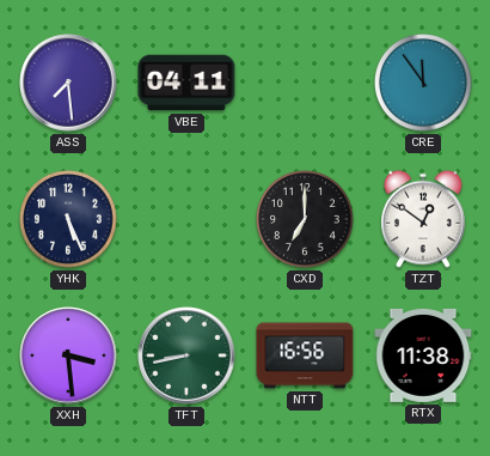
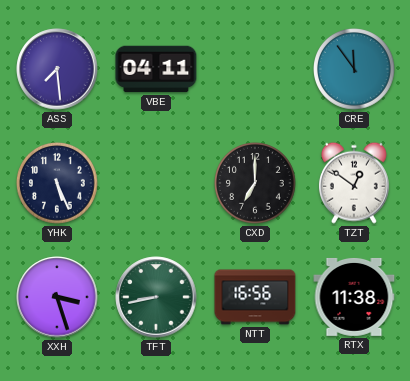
XXH: 3:29 -> 3:27
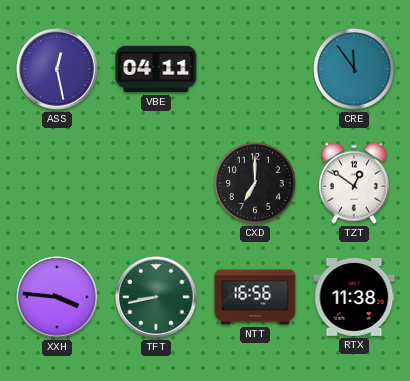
ASS: 7:29 -> 12:28
YHK: 5:26 -> none
XXH: 3:27 -> 3:46
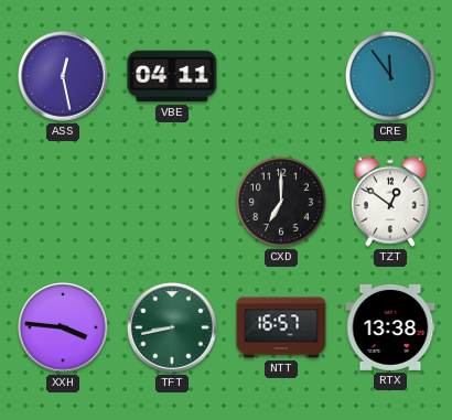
NTT: 16:56 -> 16:57
RTX: 11:38 -> 13:38
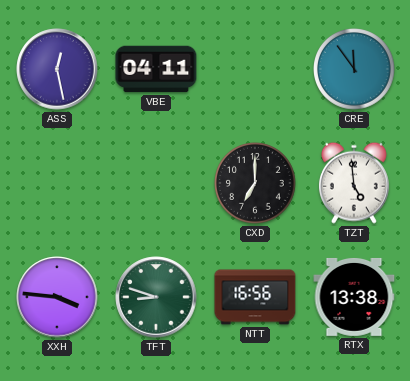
TZT: 12:51 -> 4:59
TFT: 8:43 -> 8:48
NTT: 16:57 -> 16:56
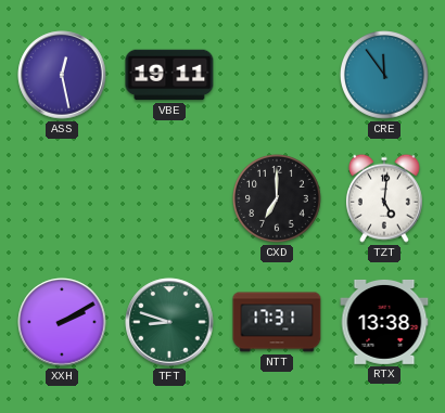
VBE: 04:11 -> 19:11
TZT: 4:59 -> 5:01
XXH: 3:46 -> 2:10
NTT: 16:56 -> 17:31
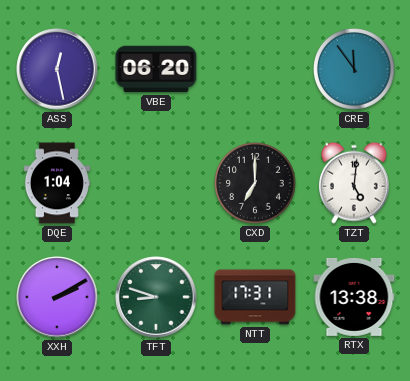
VBE: 19:11 -> 06:20
DQE: none -> 1:04
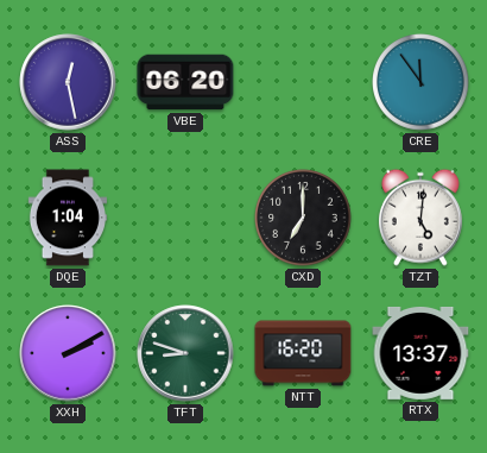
NTT: 17:31 -> 16:20
RTX: 13:38 -> 13:37
